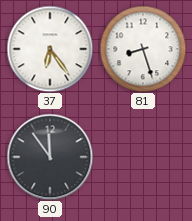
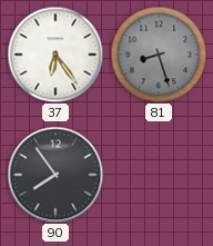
81 dial: white -> grey
90: 11:54 -> 7:54
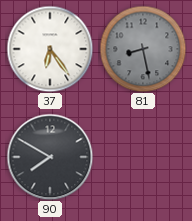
81: 8:27 -> 8:28
90: 7:54 -> 7:50
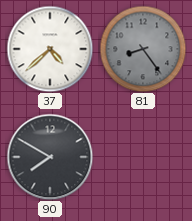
37: 6:24 -> 4:38
81: 8:28 -> 8:24
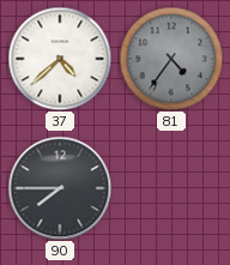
81: 8:24 -> 4:36
90: 7:50 -> 7:45
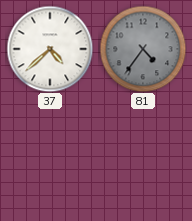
90: 7:45 -> none
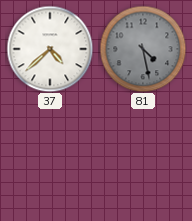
81: 4:36 -> 4:28
